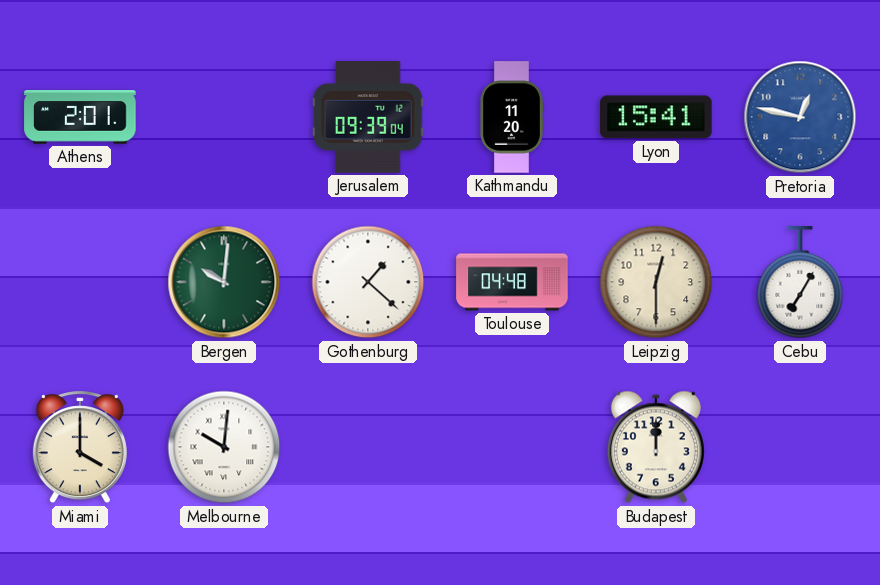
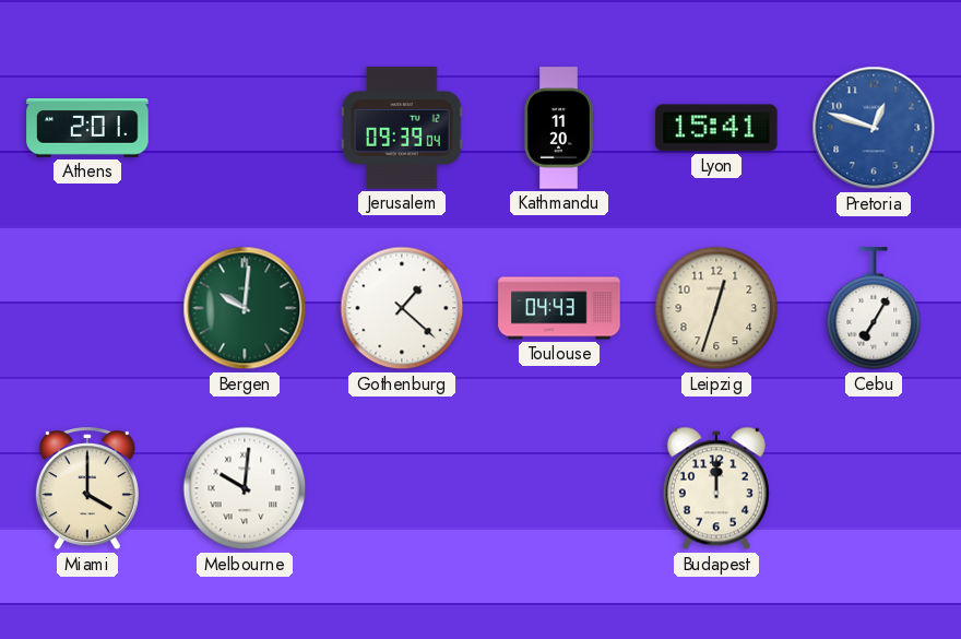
Pretoria: 12:47 -> 12:48
Toulouse: 04:48 -> 04:43
Leipzig: 12:30 -> 12:33
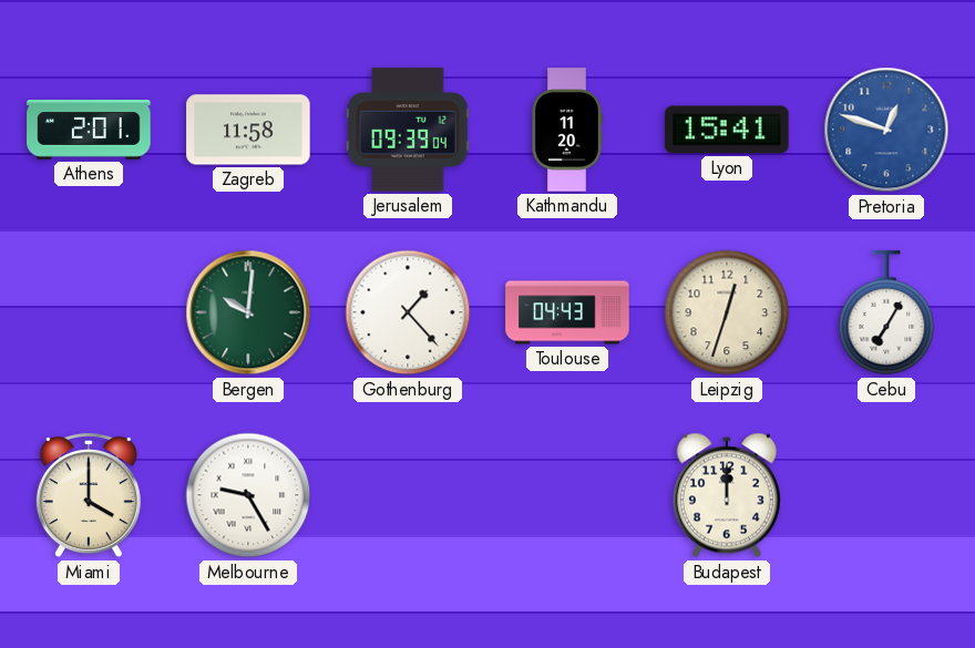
Zagreb: none -> 11:58
Gothenburg: 1:22 -> 1:23
Melbourne: 10:01 -> 9:25
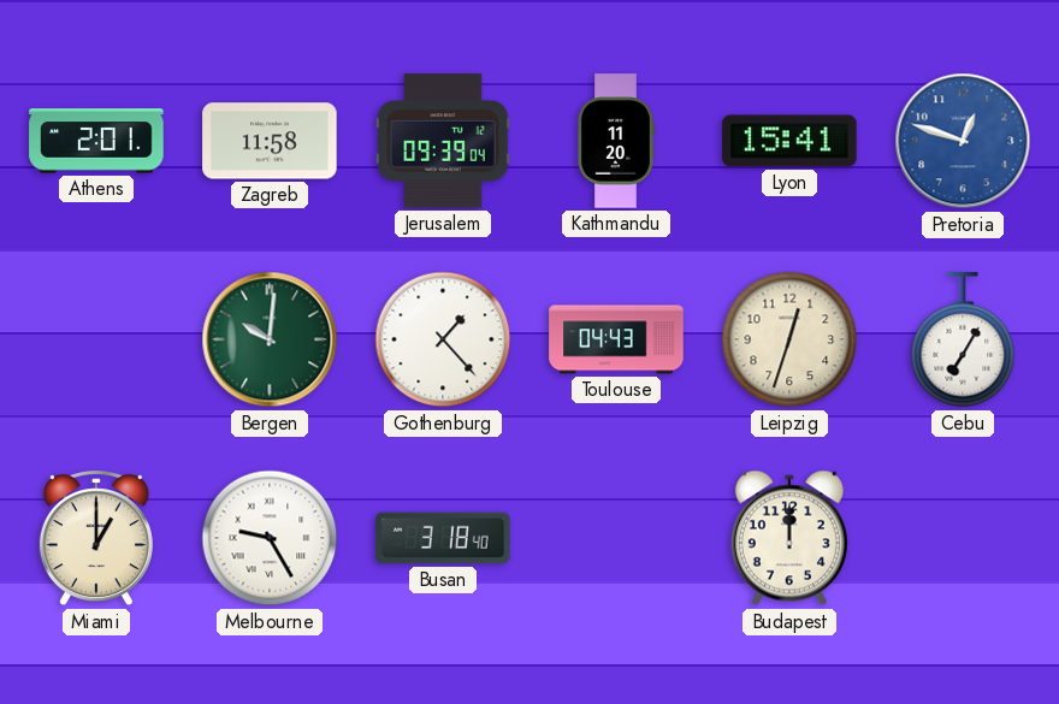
Miami: 4:00 -> 1:00
Busan: none -> 3:18
